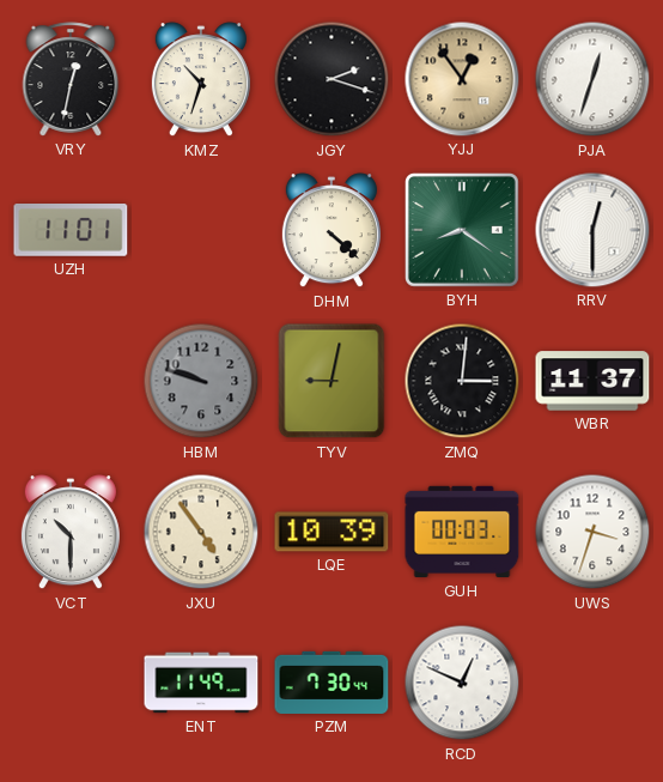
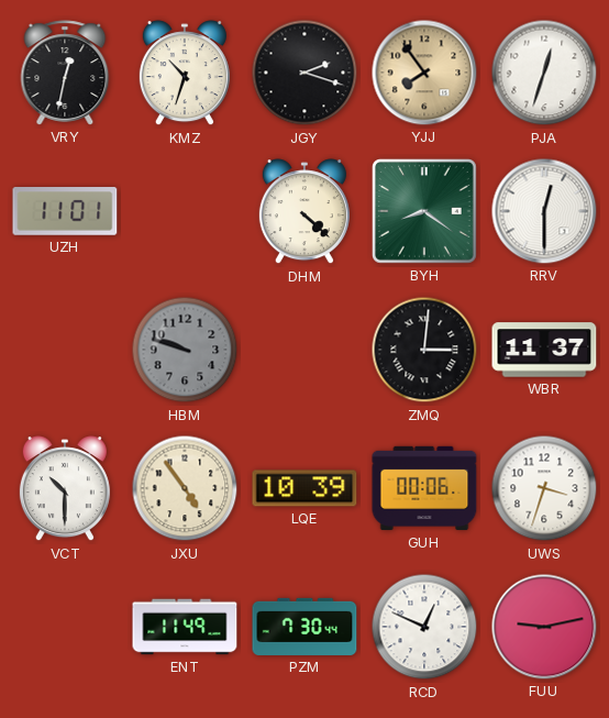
YJJ: 12:54 -> 7:54
TYV: 9:02 -> none
GUH: 00:03 -> 00:06
FUU: none -> 9:13
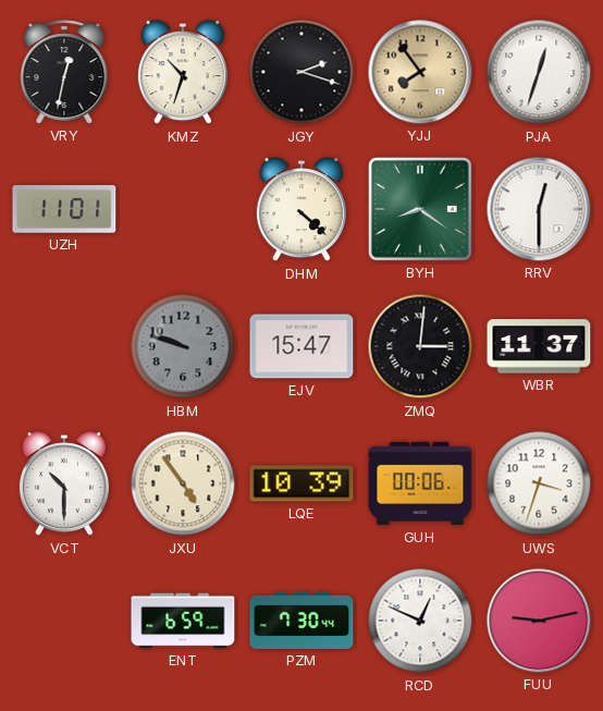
EJV: none -> 15:47
ENT: 11:49 -> 6:59
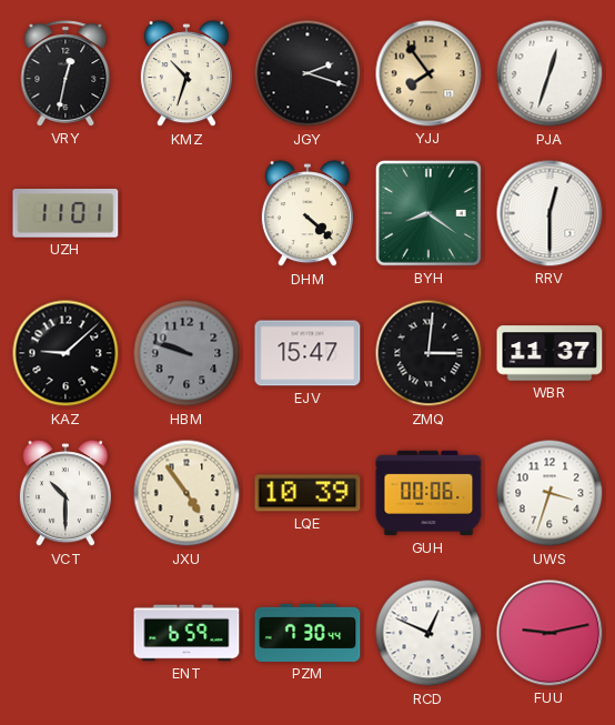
KAZ: none -> 9:08
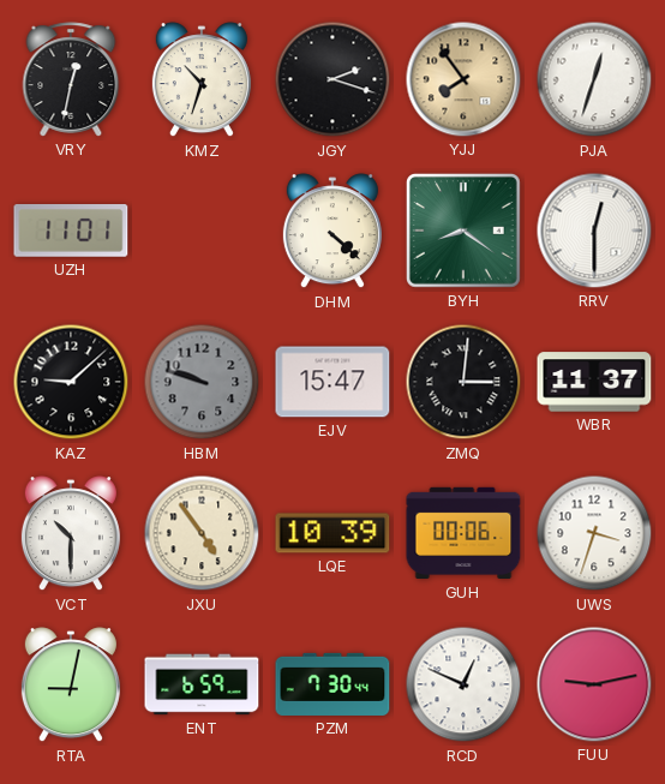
RTA: none -> 9:02
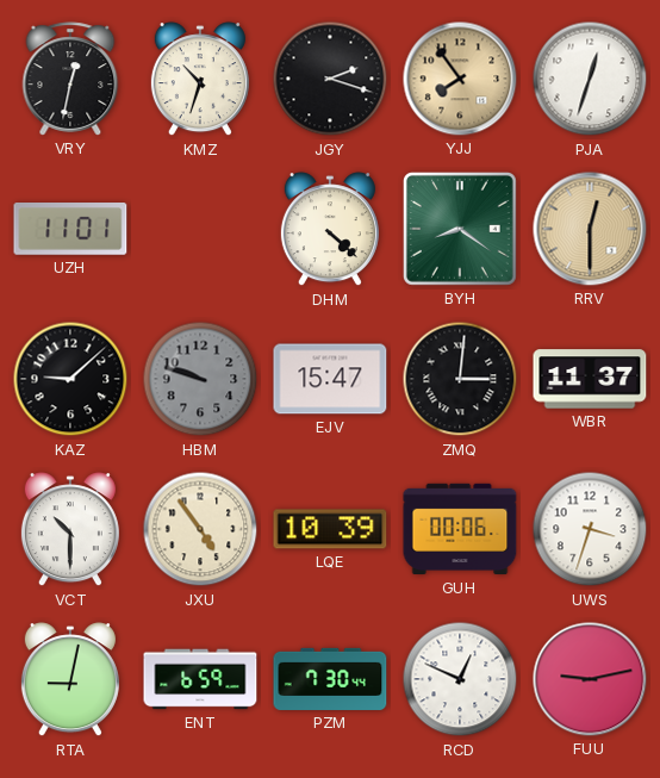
RRV dial: white -> champagne
